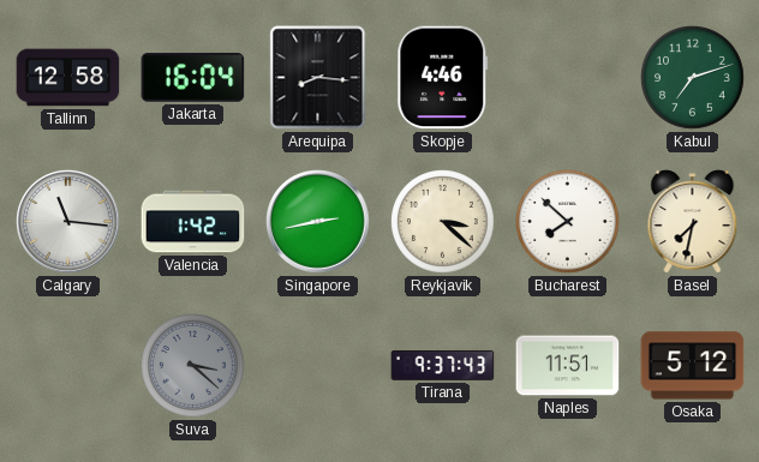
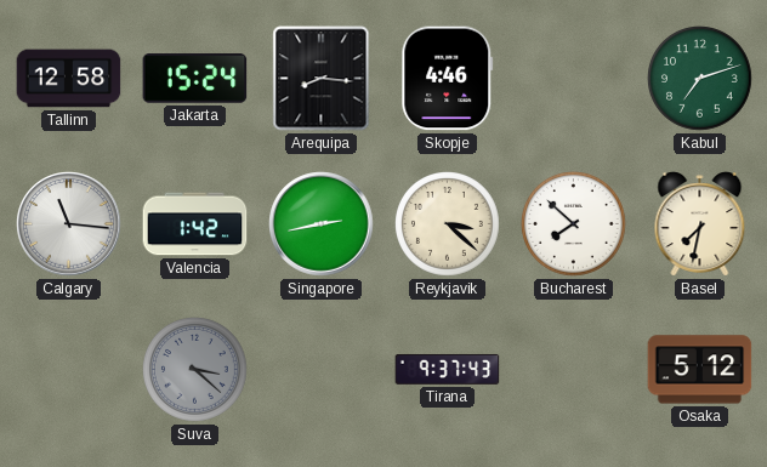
Jakarta: 16:04 -> 15:24
Naples: 11:51 -> none
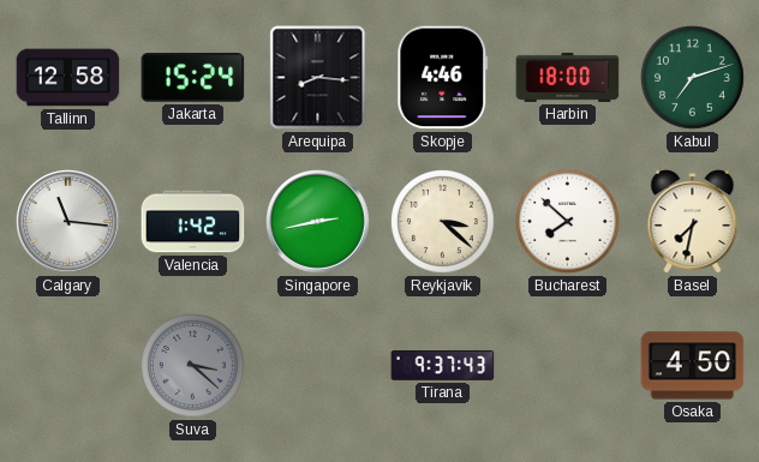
Harbin: none -> 18:00
Osaka: 5:12 -> 4:50
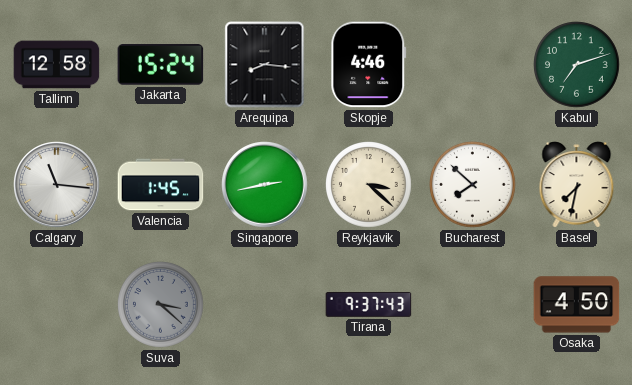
Harbin: 18:00 -> none
Valencia: 1:42 -> 1:45
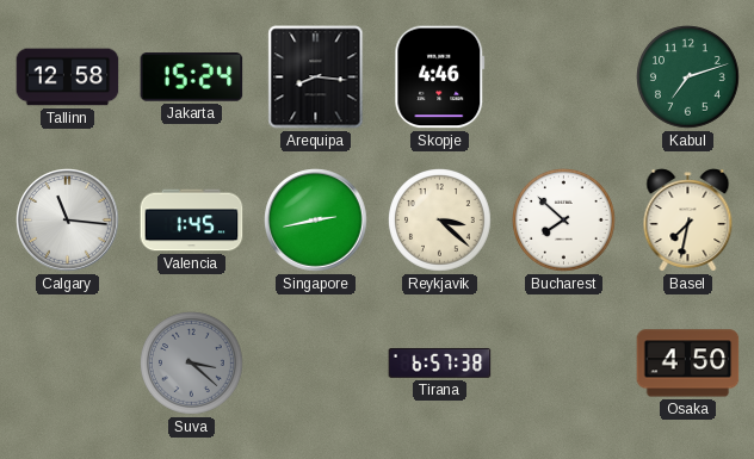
Tirana: 9:37 -> 6:57
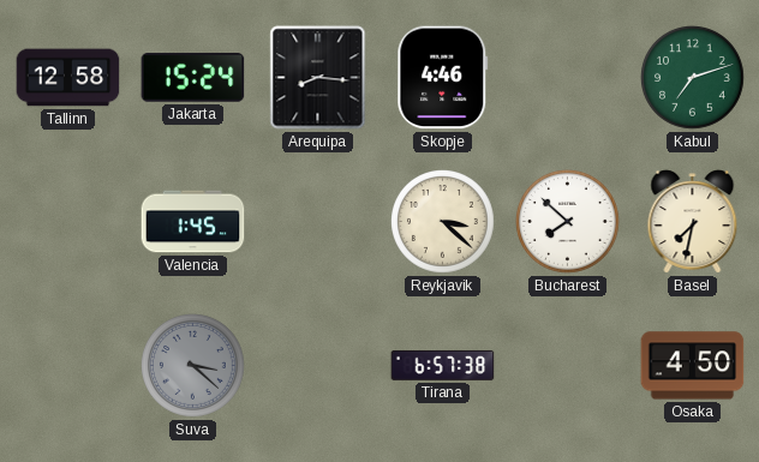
Calgary: 11:16 -> none
Singapore: 2:43 -> none
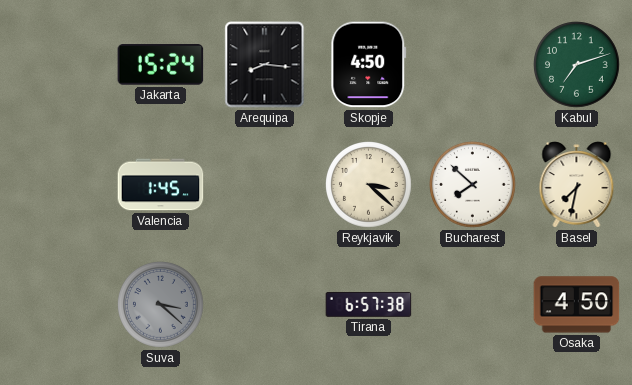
Tallinn: 12:58 -> none
Skopje: 4:46 -> 4:50
